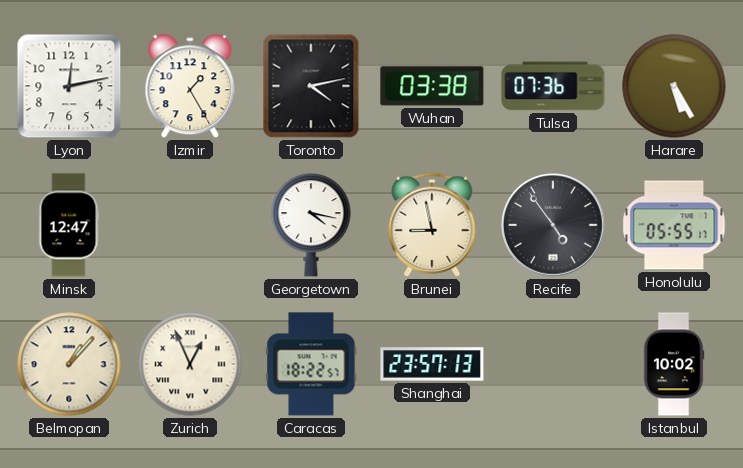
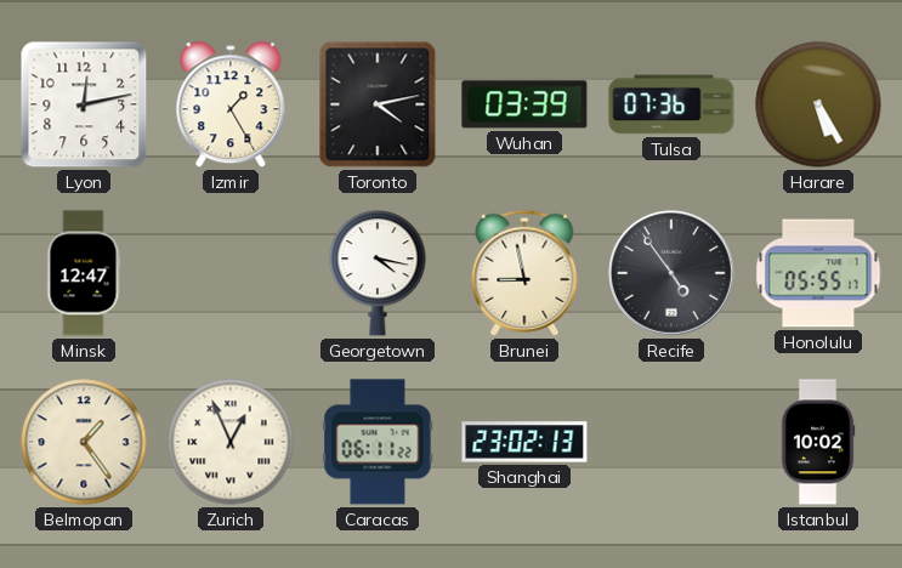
Wuhan: 03:38 -> 03:39
Belmopan: 1:07 -> 1:24
Caracas: 18:22 -> 06:11
Shanghai: 23:57 -> 23:02
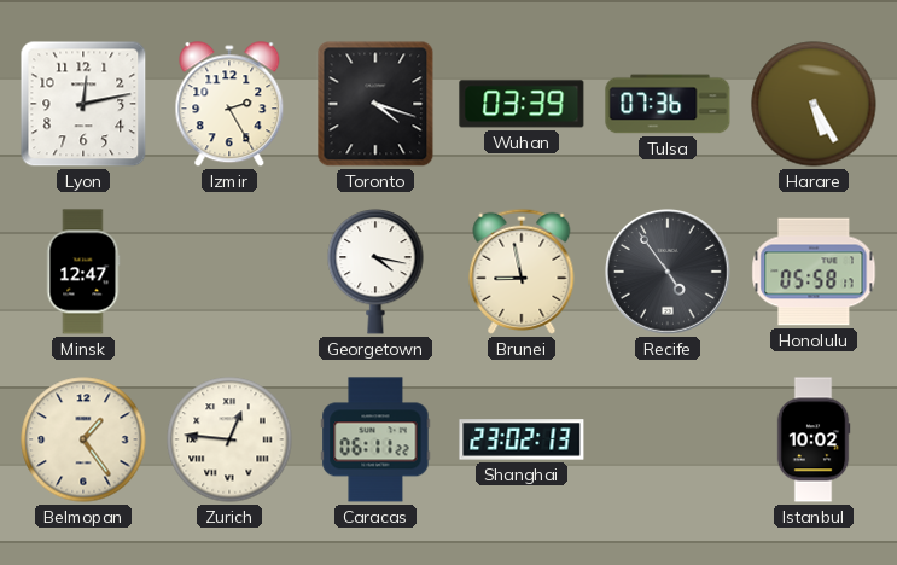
Izmir: 1:25 -> 2:25
Toronto: 4:13 -> 4:18
Honolulu: 05:55 -> 05:58
Zurich: 12:56 -> 12:46
